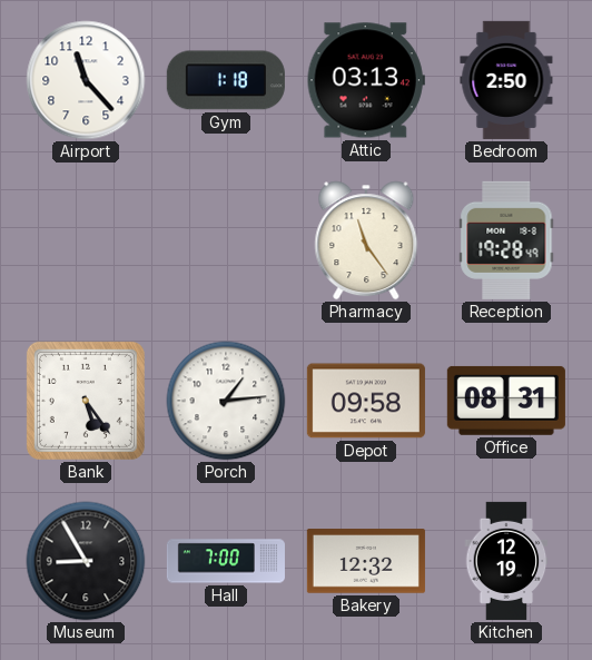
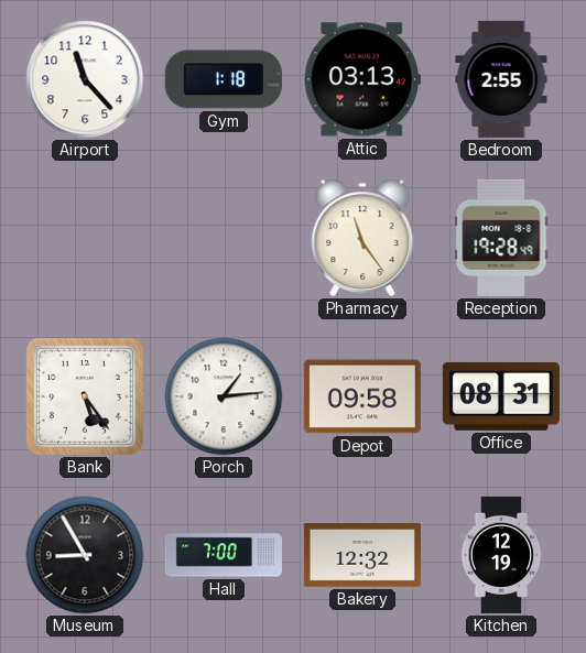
Bedroom: 2:50 -> 2:55
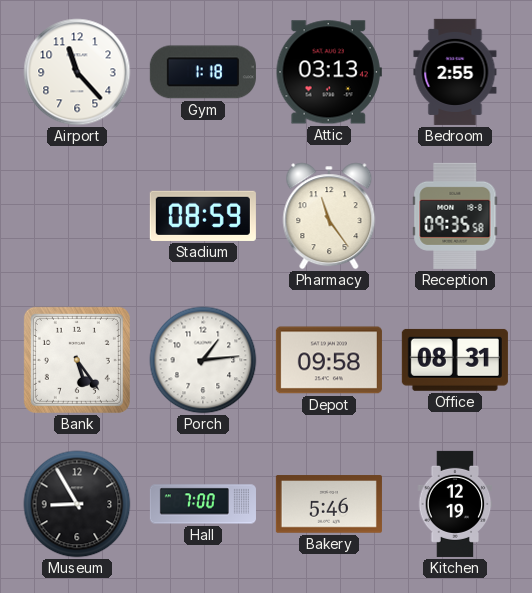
Stadium: none -> 08:59
Reception: 19:28 -> 09:35
Bakery: 12:32 -> 5:46
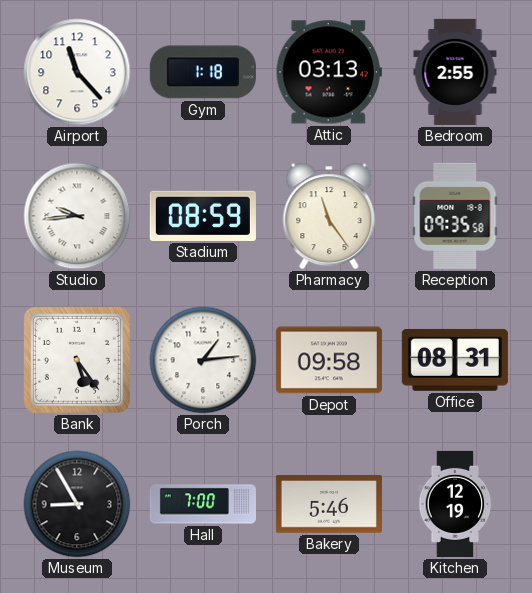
Studio: none -> 9:44
